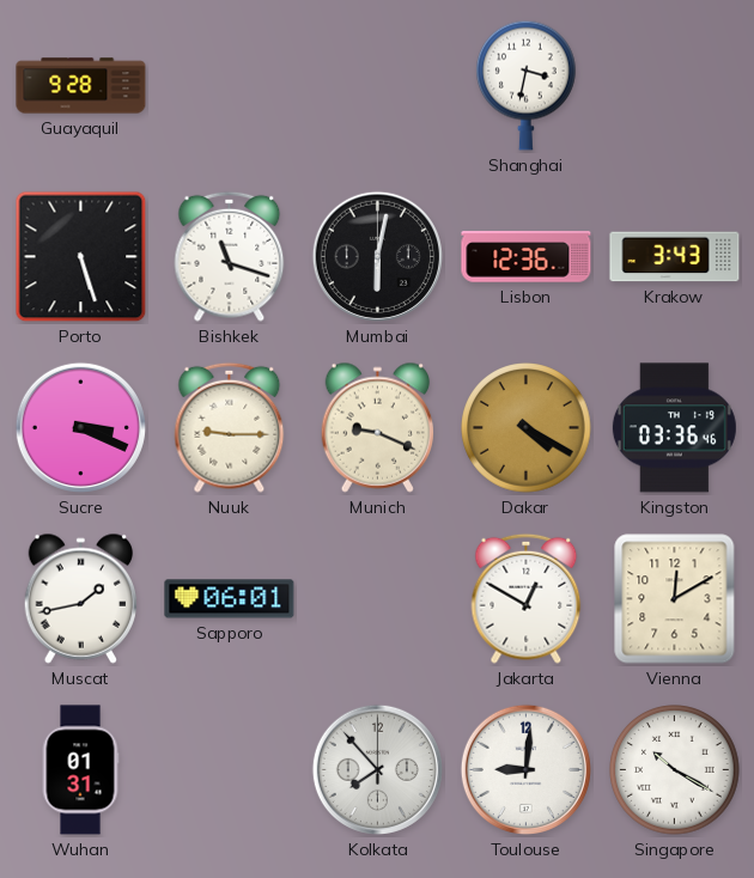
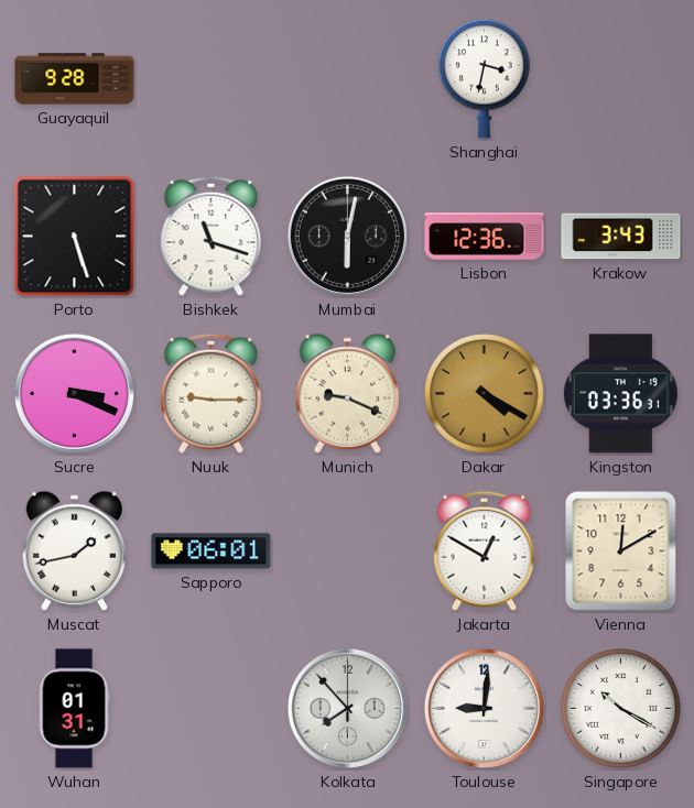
Kingston: 03:36:46 -> 03:36:31
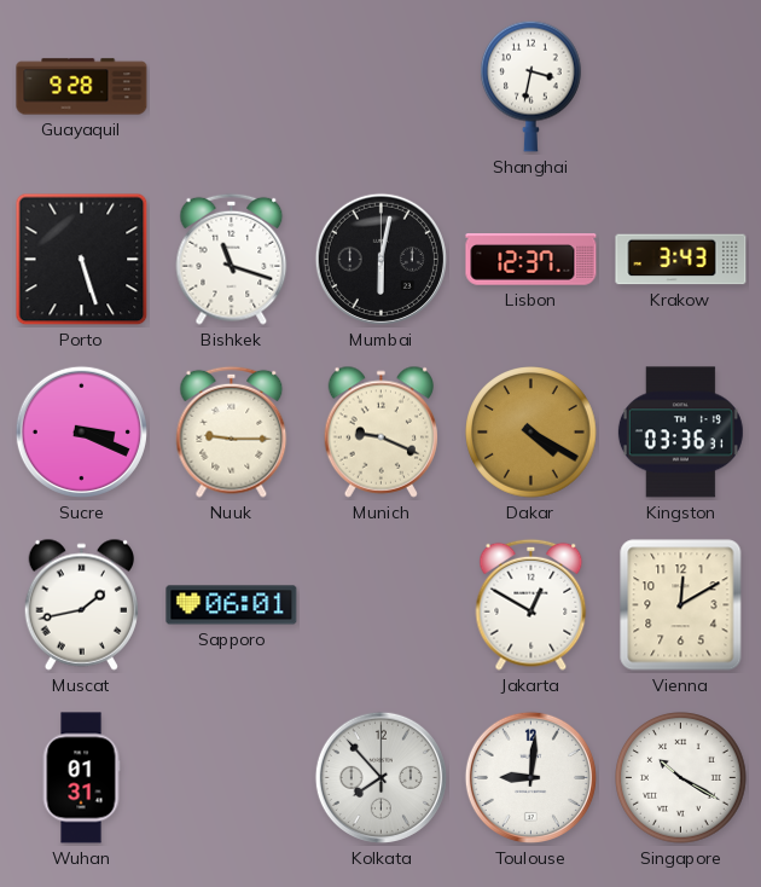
Lisbon: 12:36 -> 12:37
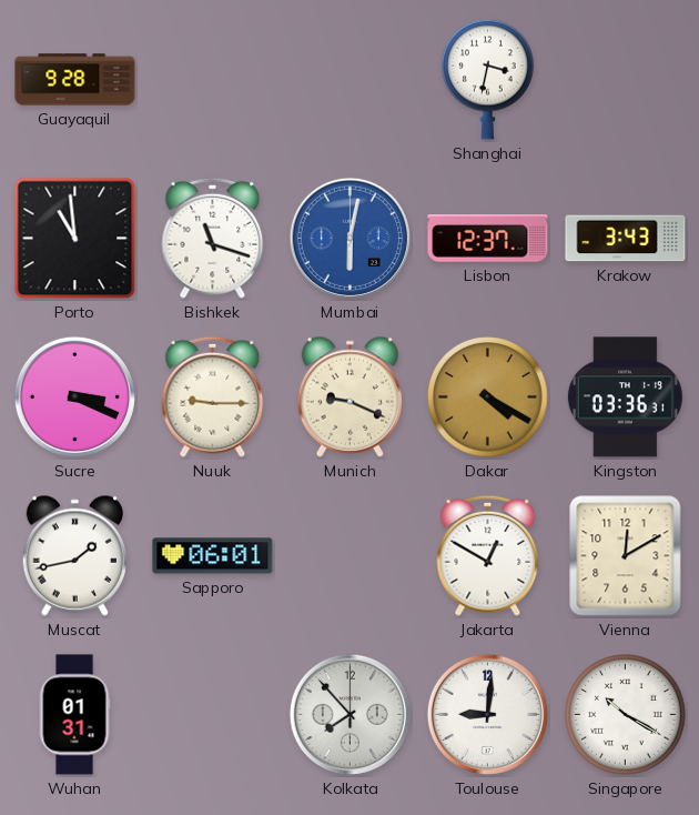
Porto: 5:27 -> 10:59
Mumbai dial: black -> blue
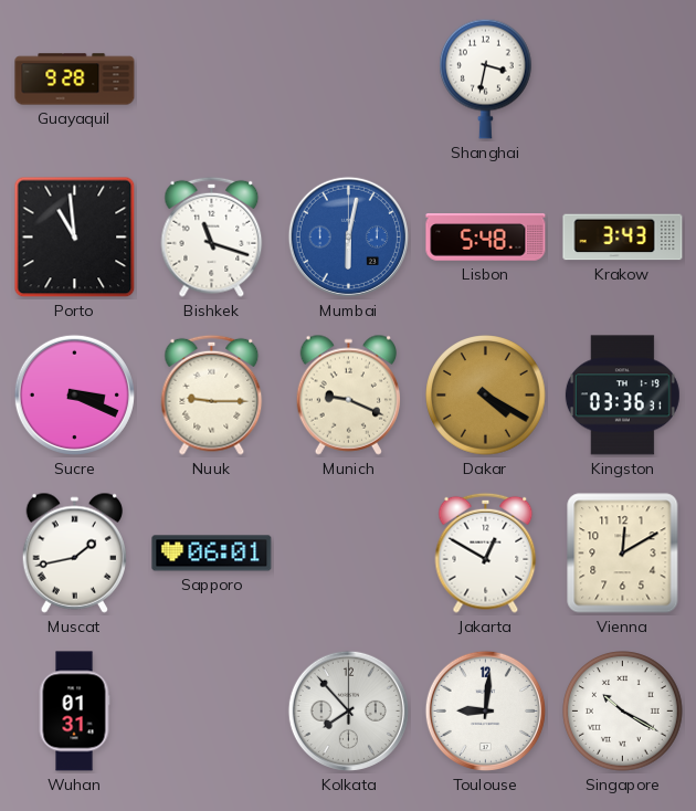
Lisbon: 12:37 -> 5:48
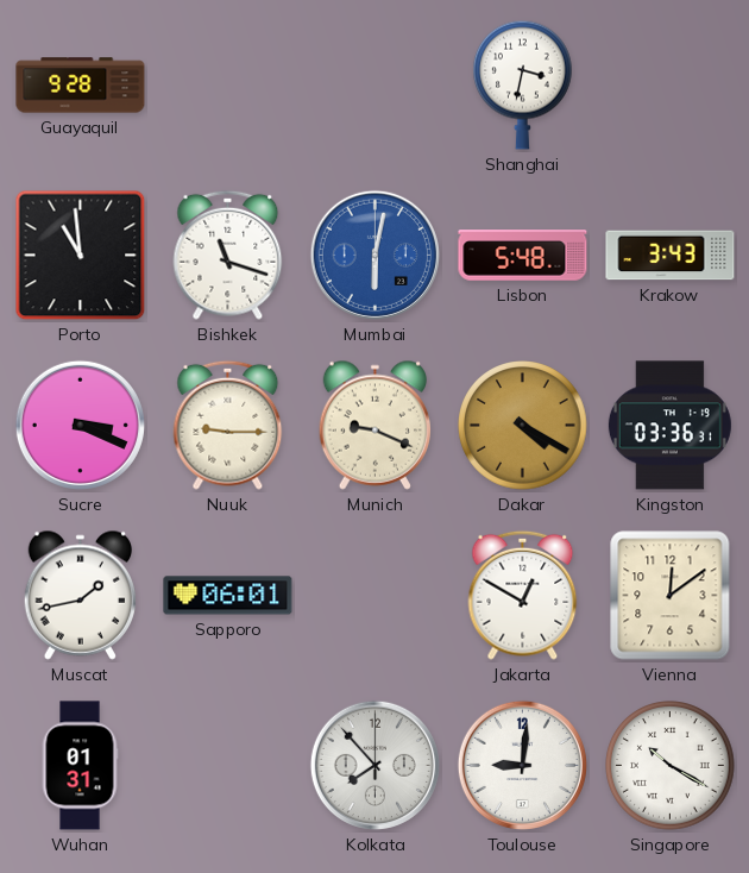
Vienna: 12:10 -> 12:09
